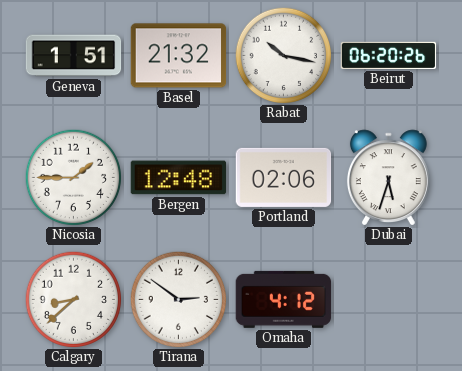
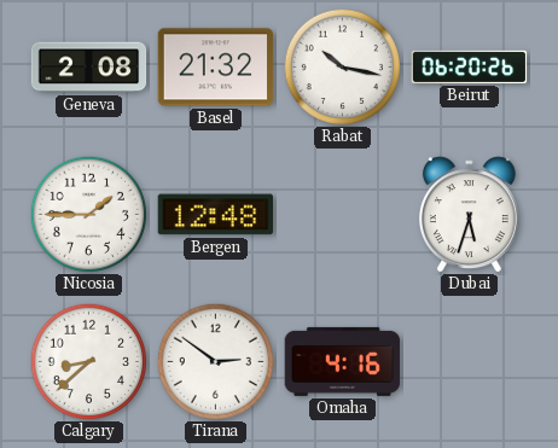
Geneva: 1:51 -> 2:08
Portland: 02:06 -> none
Omaha: 4:12 -> 4:16
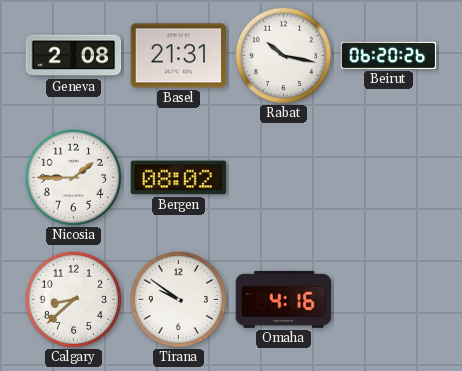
Basel: 21:32 -> 21:31
Bergen: 12:48 -> 08:02
Dubai: 5:33 -> none
Tirana: 2:51 -> 9:51
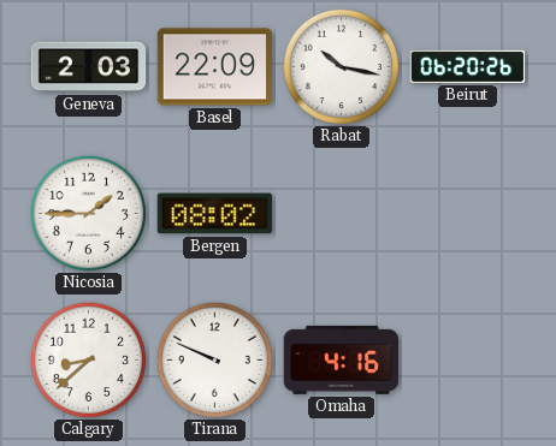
Geneva: 2:08 -> 2:03
Basel: 21:31 -> 22:09
Tirana: 9:51 -> 9:49
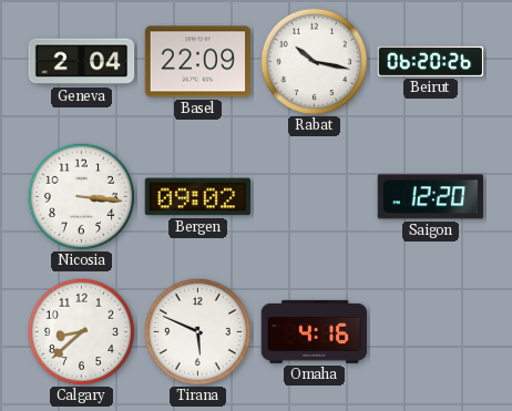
Geneva: 2:03 -> 2:04
Nicosia: 1:45 -> 3:16
Bergen: 08:02 -> 09:02
Saigon: none -> 12:20
Tirana: 9:49 -> 5:49
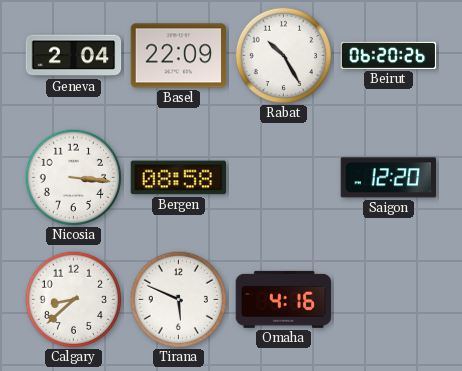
Rabat: 10:17 -> 10:25
Bergen: 09:02 -> 08:58
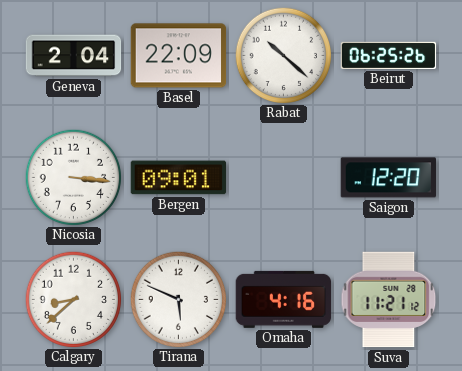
Rabat: 10:25 -> 10:22
Beirut: 06:20 -> 06:25
Bergen: 08:58 -> 09:01
Suva: none -> 11:21
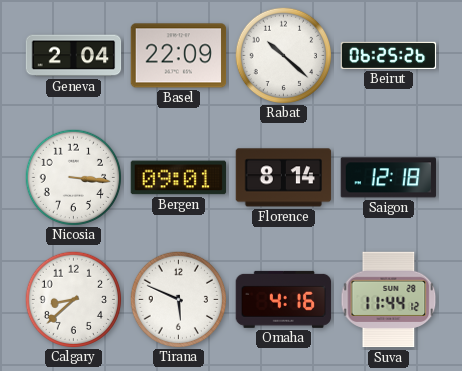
Florence: none -> 8:14
Saigon: 12:20 -> 12:18
Suva: 11:21 -> 11:44
